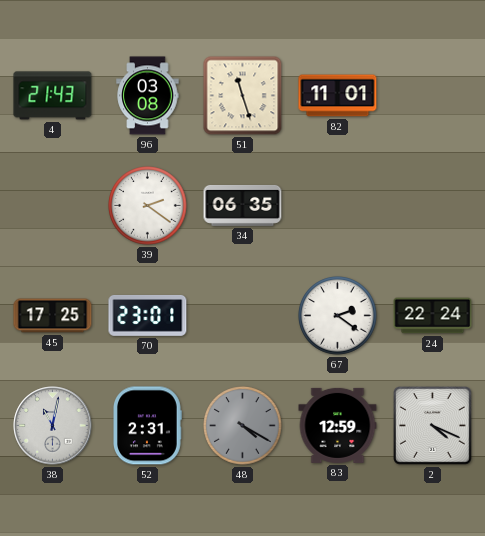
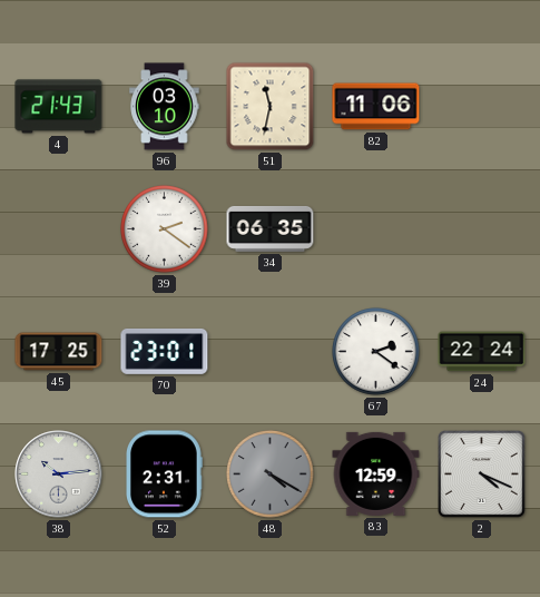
96: 03:08 -> 03:10
51: 11:27 -> 11:32
82: 11:01 -> 11:06
38: 11:02 -> 10:14
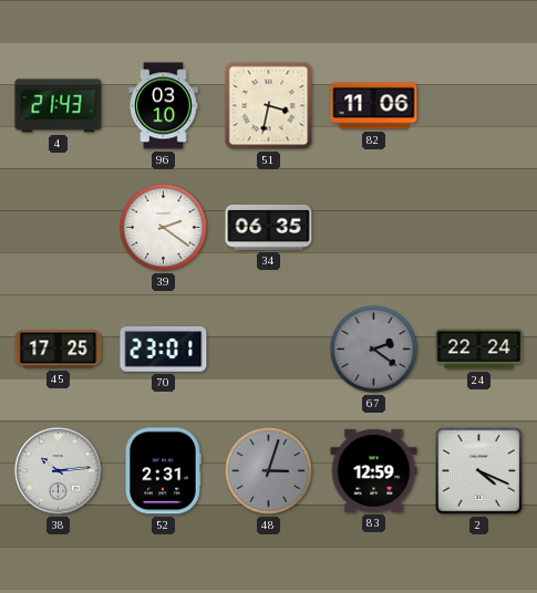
51: 11:32 -> 3:32
67 dial: white -> grey
48: 4:20 -> 3:03
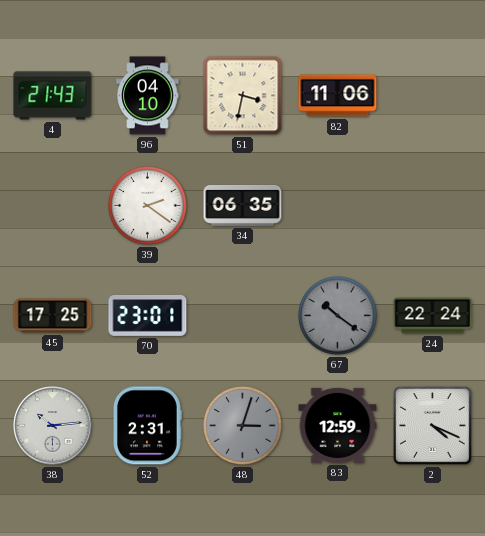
96: 03:10 -> 04:10
67: 2:21 -> 10:21
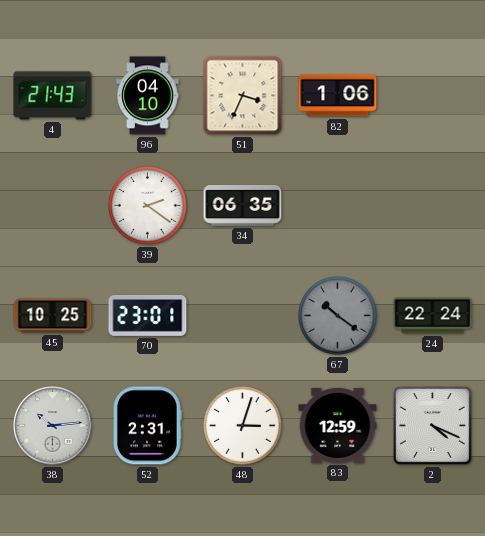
51: 3:32 -> 3:34
82: 11:06 -> 1:06
45: 17:25 -> 10:25
48 dial: grey -> white
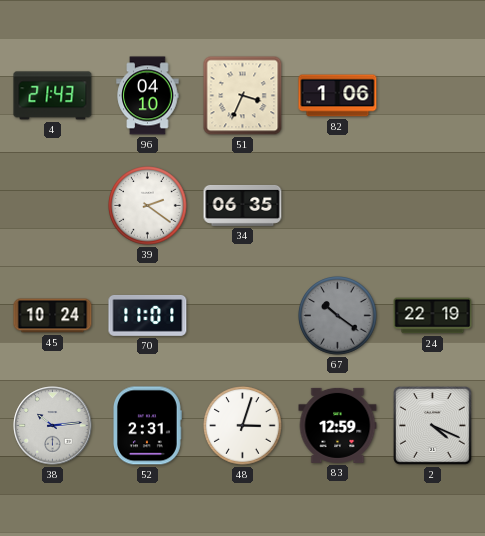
45: 10:25 -> 10:24
70: 23:01 -> 11:01
24: 22:24 -> 22:19
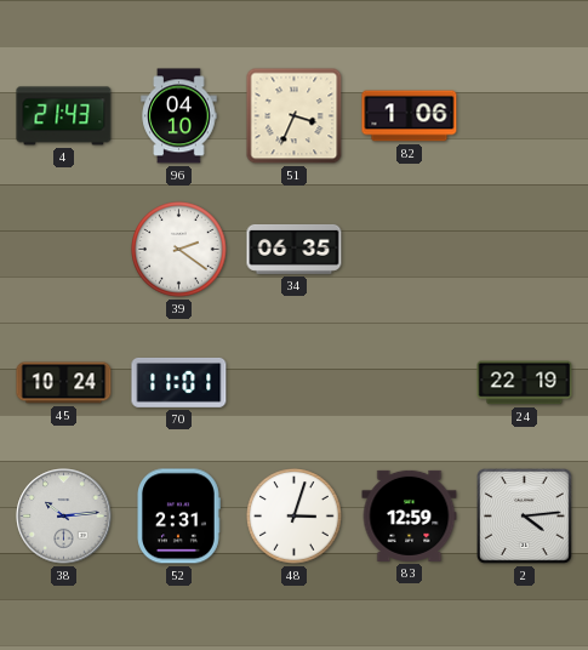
67: 10:21 -> none
2: 4:19 -> 4:14
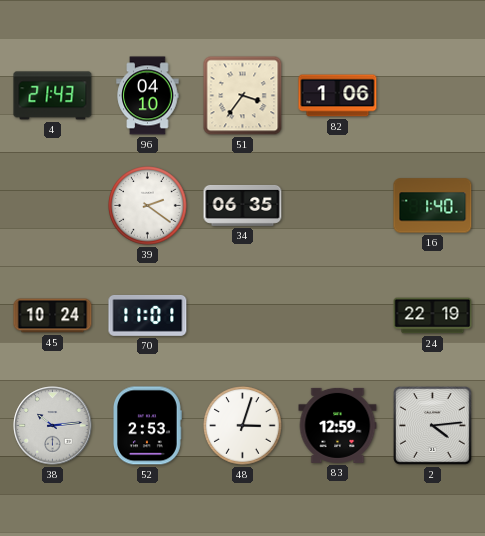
51: 3:34 -> 3:36
16: none -> 1:40
52: 2:31 -> 2:53
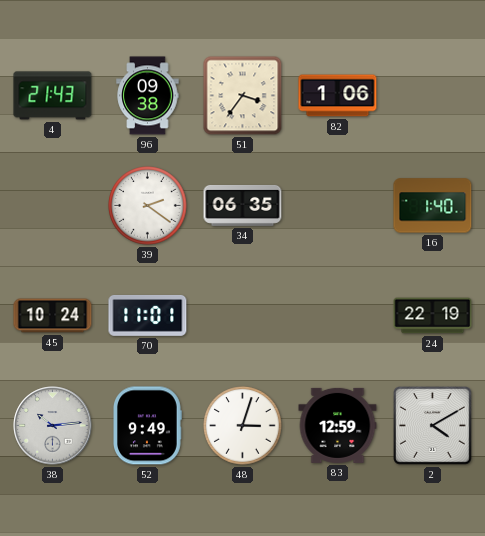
96: 04:10 -> 09:38
52: 2:53 -> 9:49
2: 4:14 -> 4:10
